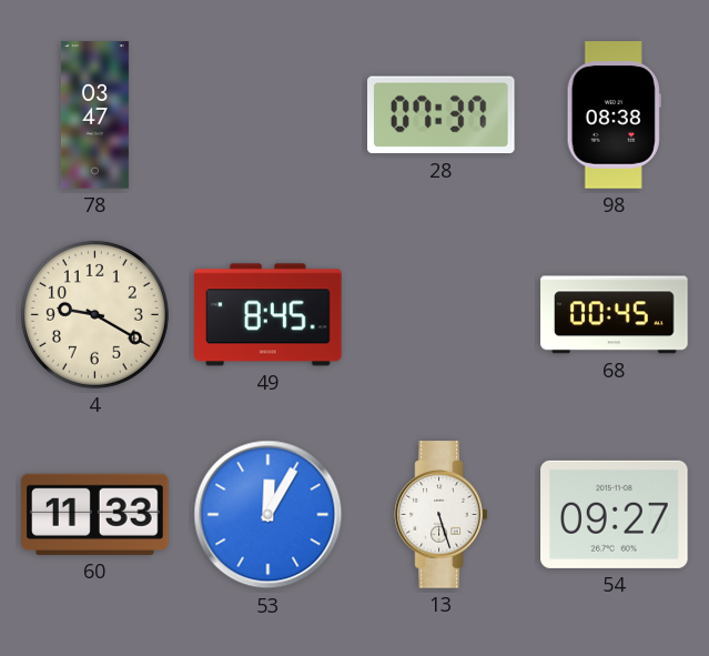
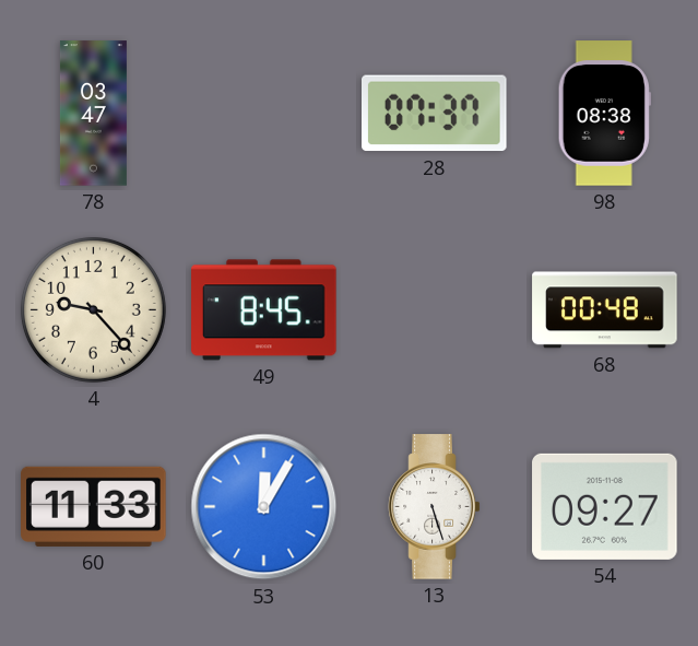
4: 9:20 -> 9:23
68: 00:45 -> 00:48
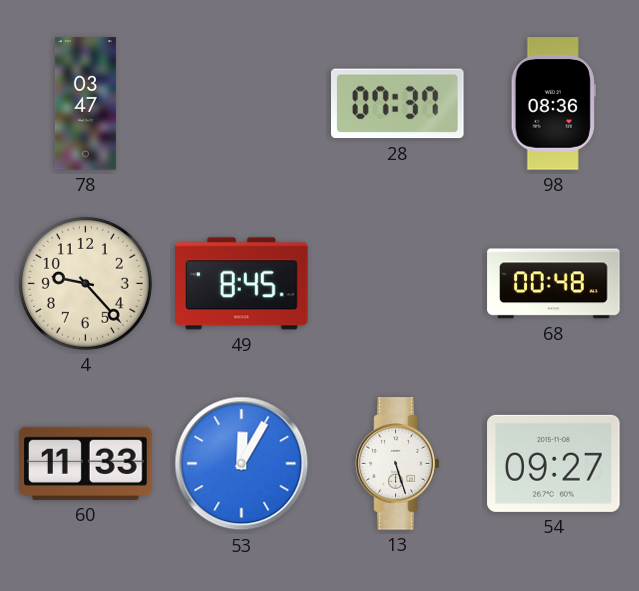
98: 08:38 -> 08:36
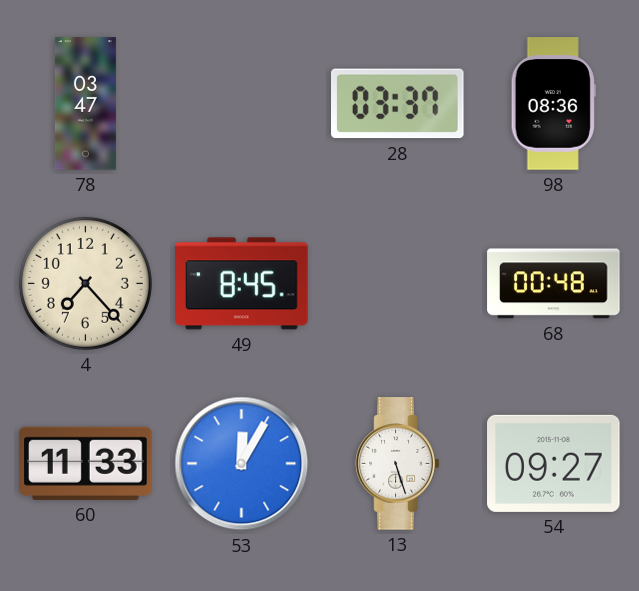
28: 07:37 -> 03:37
4: 9:23 -> 7:23
